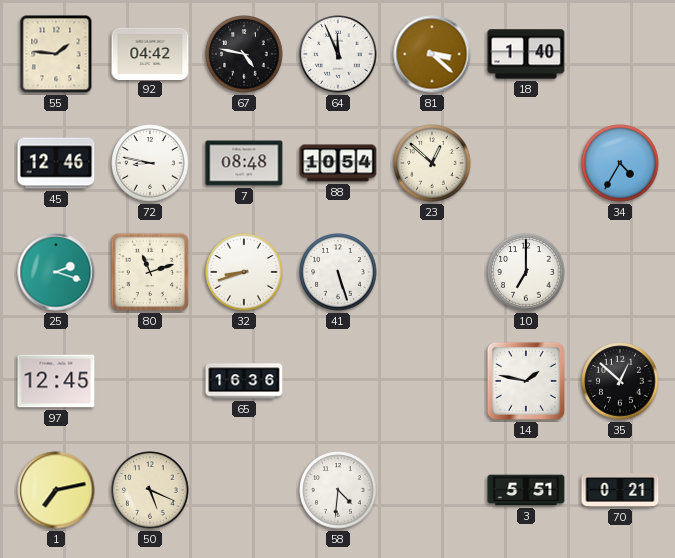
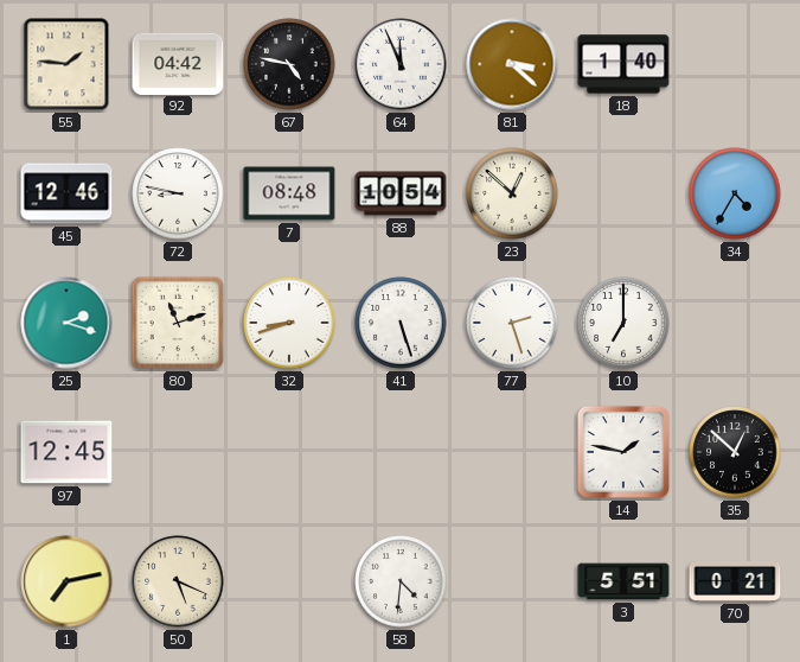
77: none -> 2:27
65: 16:36 -> none
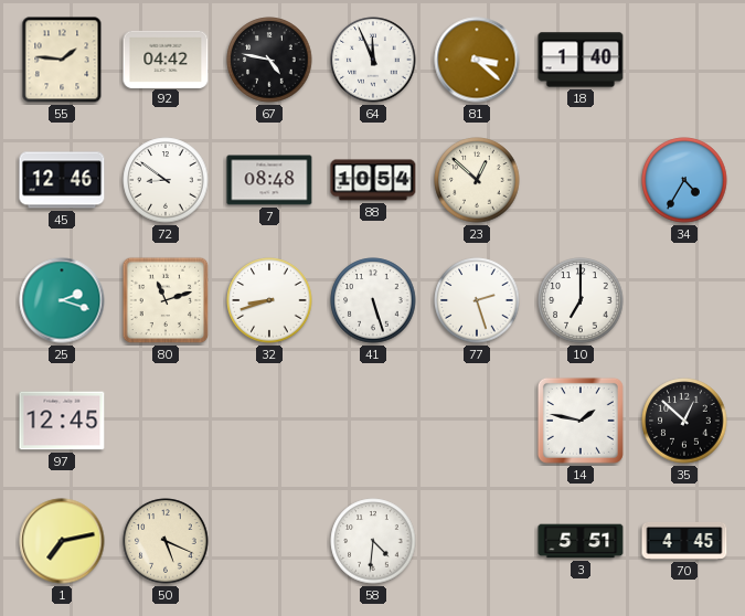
72: 8:47 -> 8:51
70: 0:21 -> 4:45
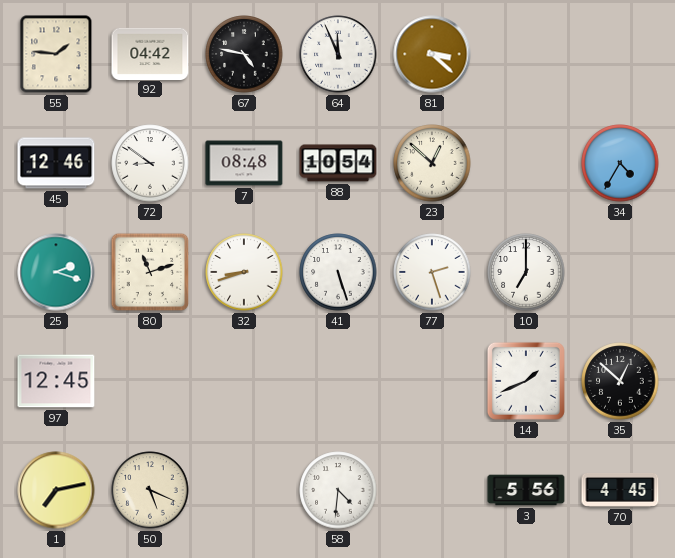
18: 1:40 -> none
14: 1:47 -> 1:41
3: 5:51 -> 5:56
